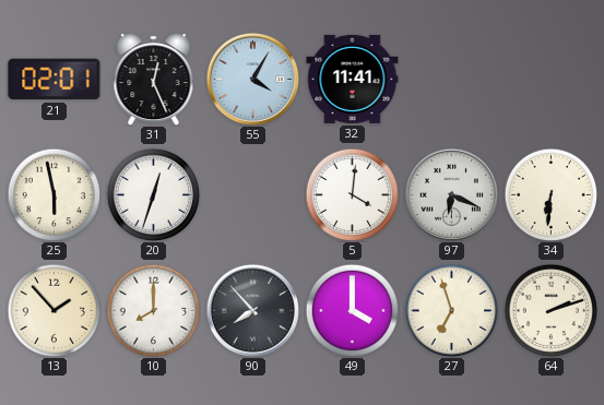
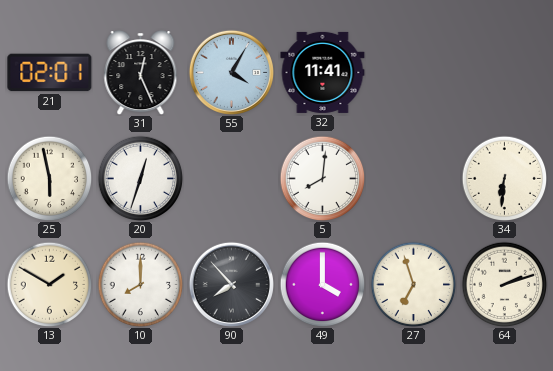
5: 4:01 -> 8:01
97: 6:19 -> none
13: 1:53 -> 1:50
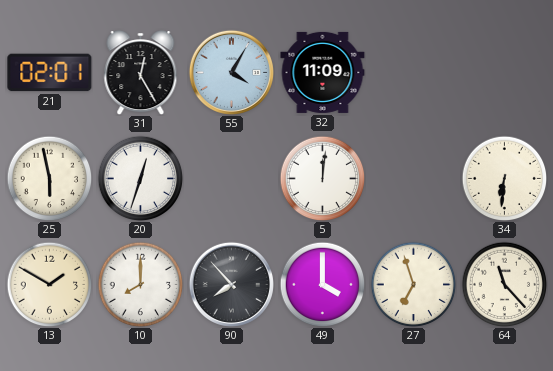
31: 12:26 -> 12:25
32: 11:41 -> 11:09
5: 8:01 -> 12:01
64: 2:12 -> 11:23
